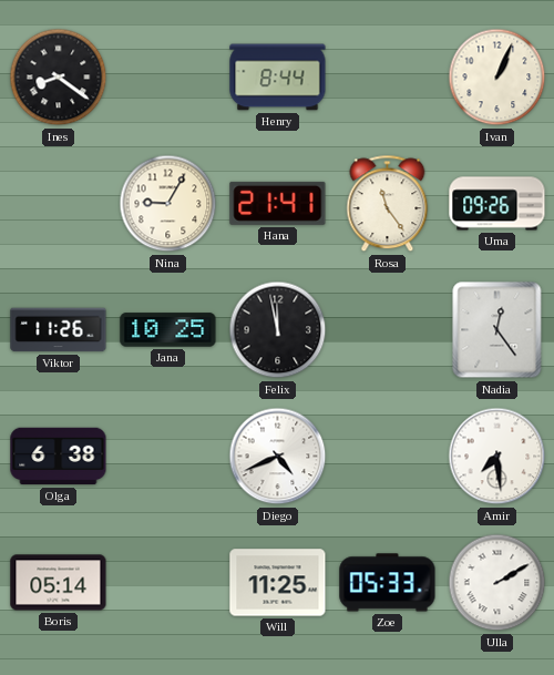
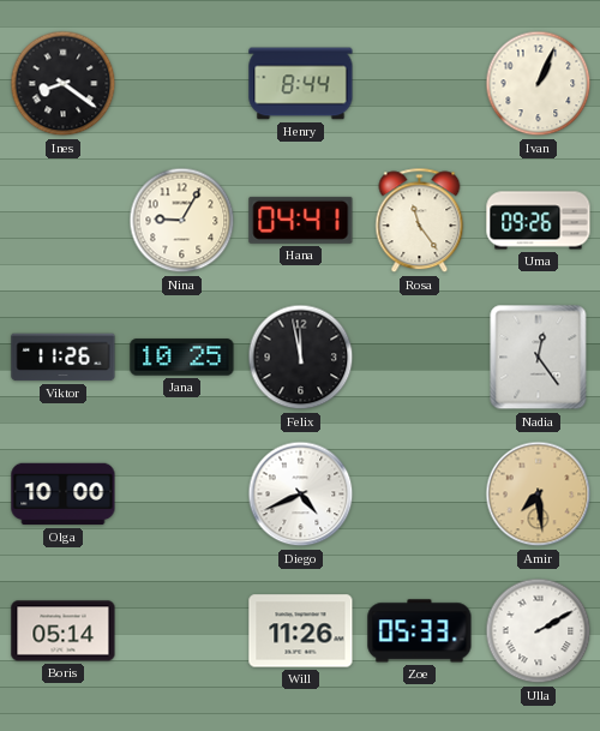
Hana: 21:41 -> 04:41
Olga: 6:38 -> 10:00
Amir dial: white -> champagne
Will: 11:25 -> 11:26
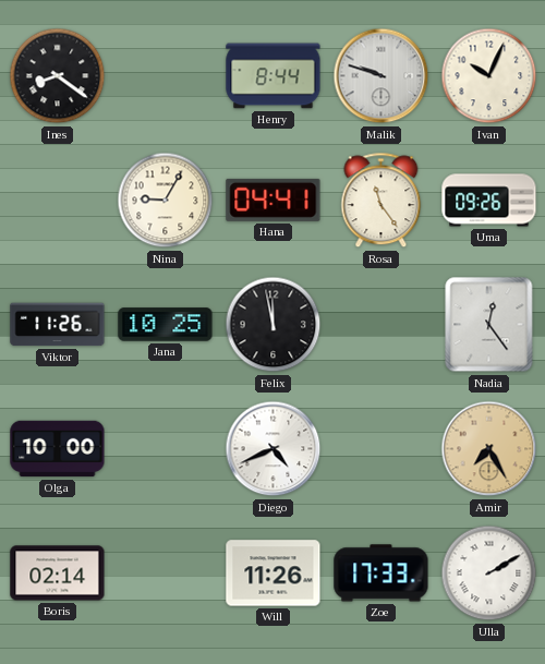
Malik: none -> 9:48
Ivan: 1:04 -> 10:04
Amir: 7:29 -> 7:25
Boris: 05:14 -> 02:14
Zoe: 05:33 -> 17:33
